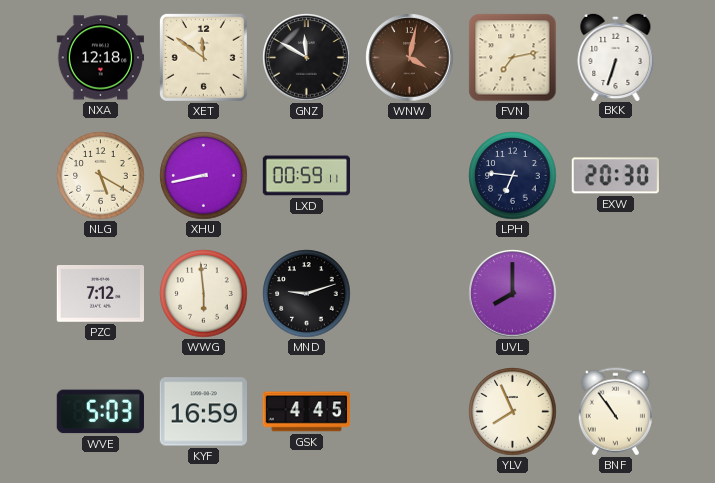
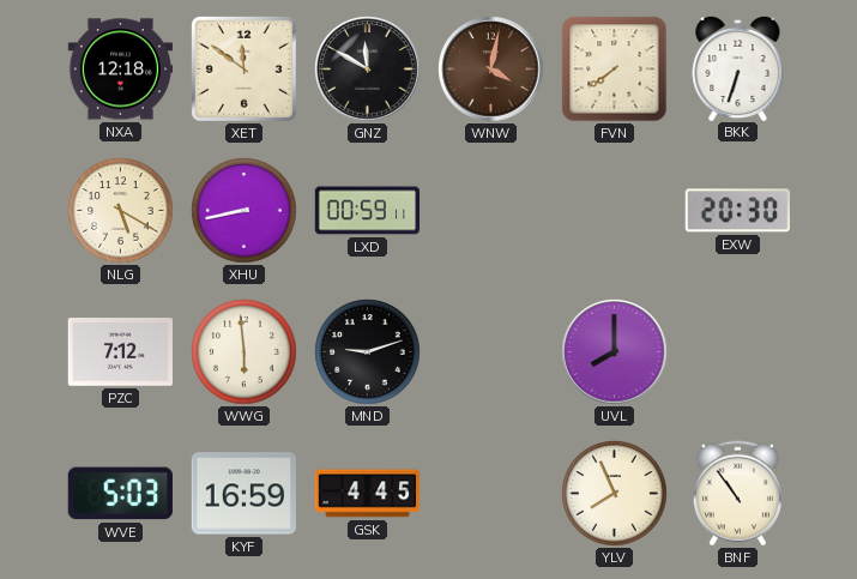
FVN: 7:13 -> 7:39
LPH: 6:46 -> none
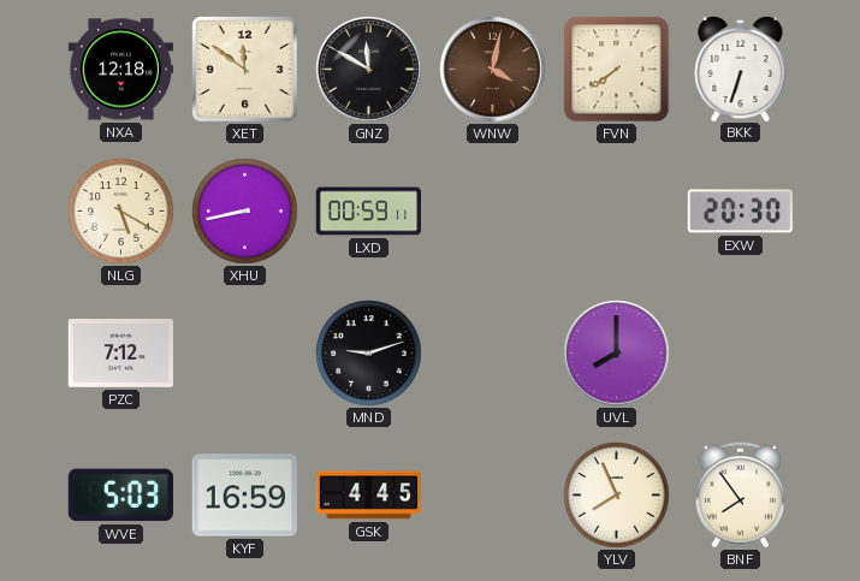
WWG: 5:59 -> none
BNF: 10:54 -> 7:54
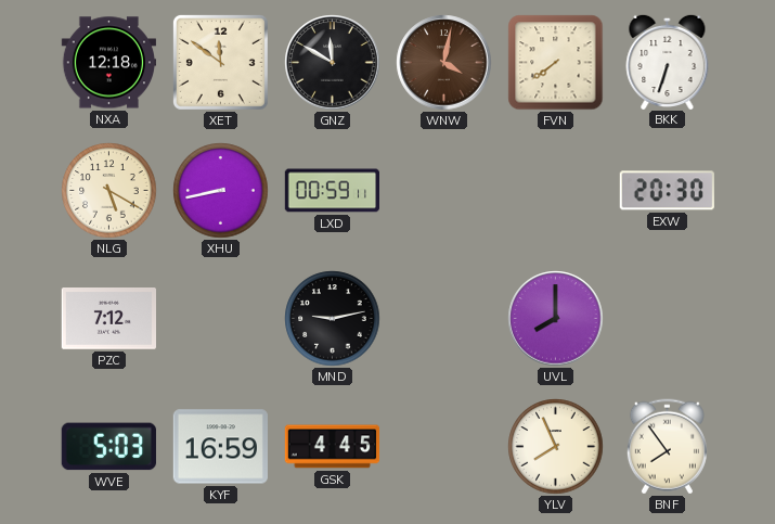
MND: 9:12 -> 9:13
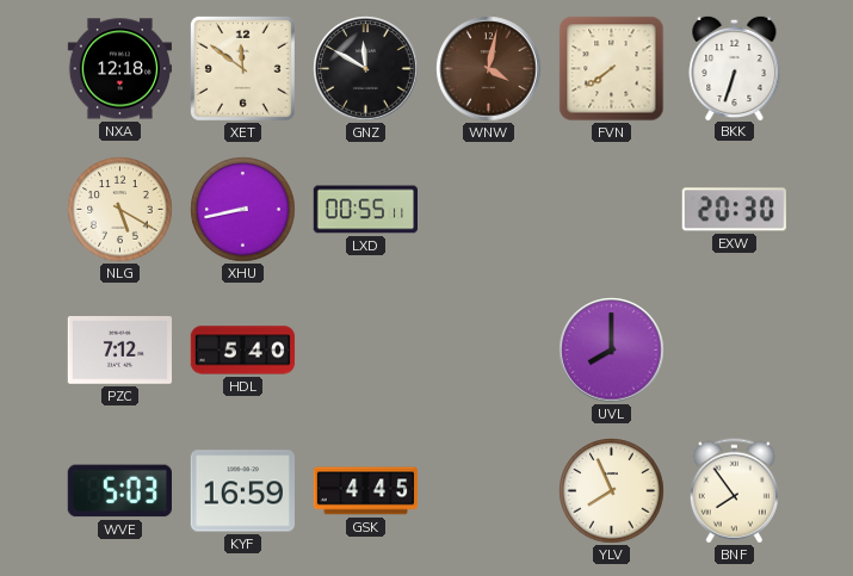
LXD: 00:59 -> 00:55
HDL: none -> 5:40
MND: 9:13 -> none
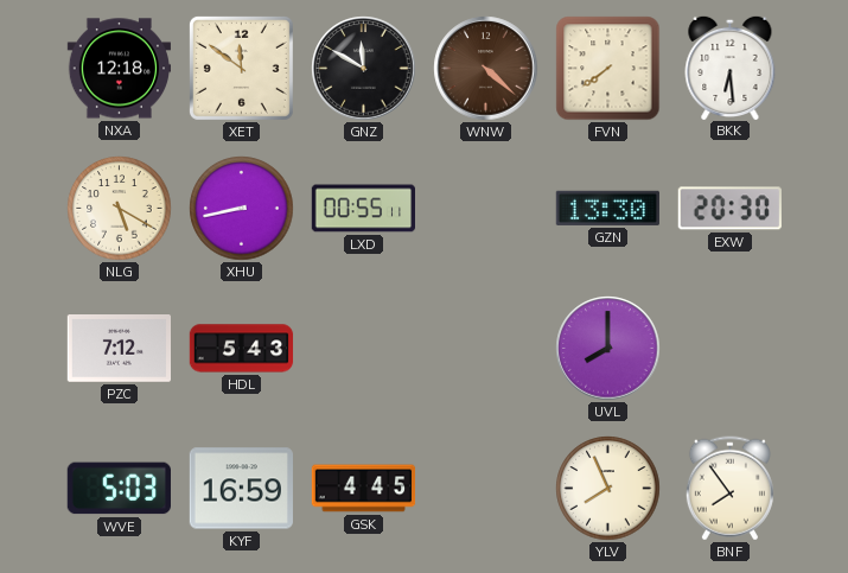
WNW: 4:02 -> 4:22
BKK: 6:33 -> 6:29
GZN: none -> 13:30
HDL: 5:40 -> 5:43
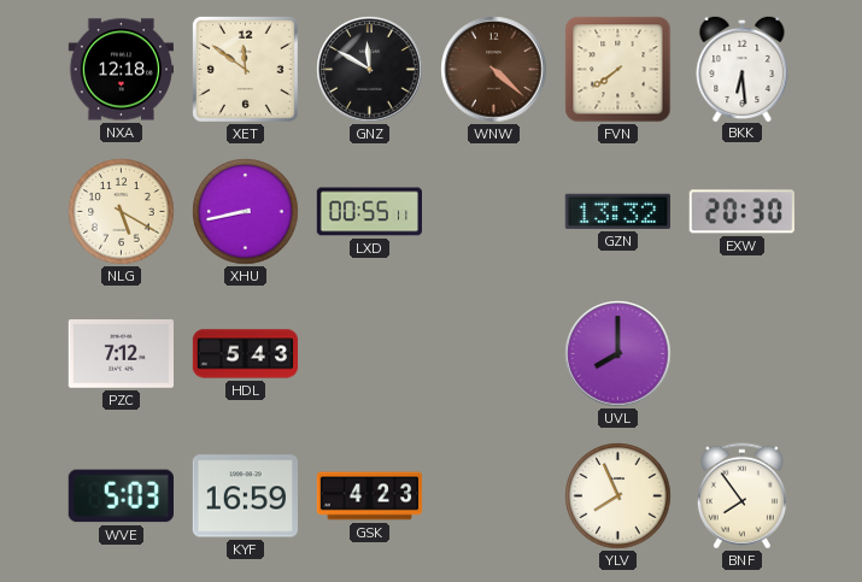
GZN: 13:30 -> 13:32
GSK: 4:45 -> 4:23
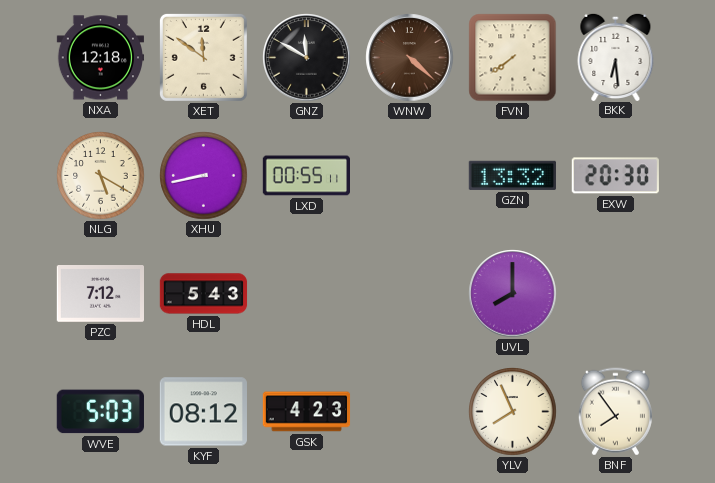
KYF: 16:59 -> 08:12
